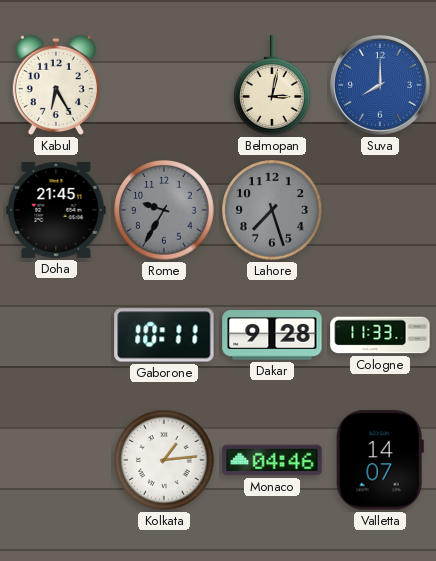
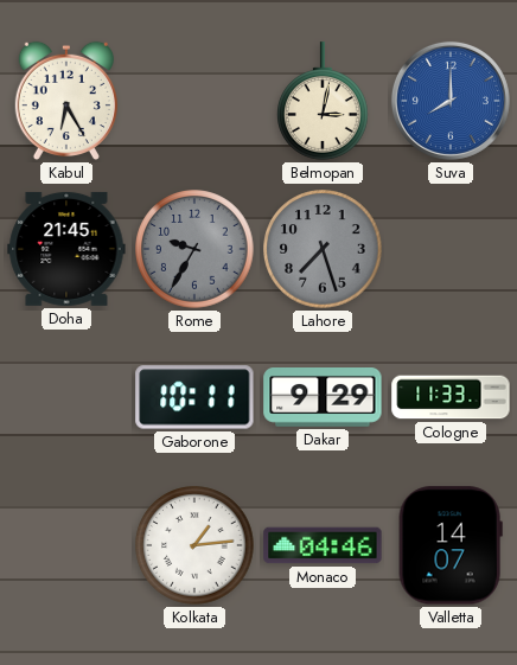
Dakar: 9:28 -> 9:29
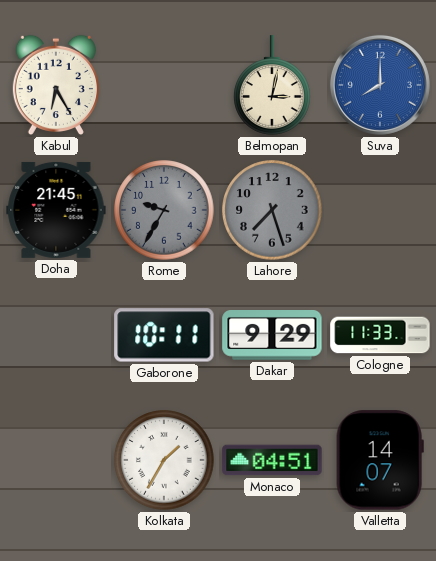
Kolkata: 1:14 -> 1:35
Monaco: 04:46 -> 04:51
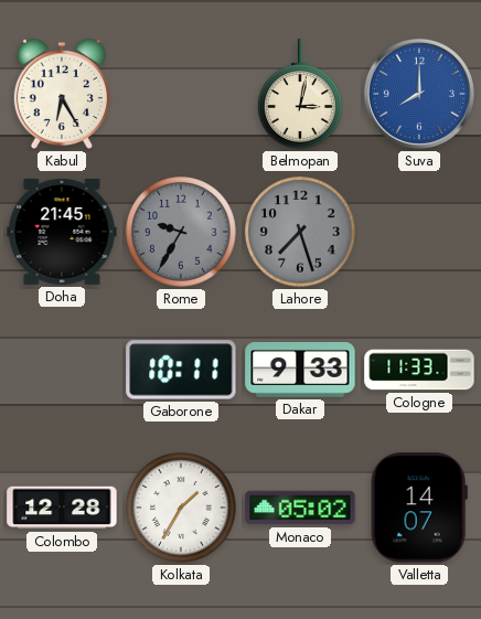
Dakar: 9:29 -> 9:33
Colombo: none -> 12:28
Monaco: 04:51 -> 05:02
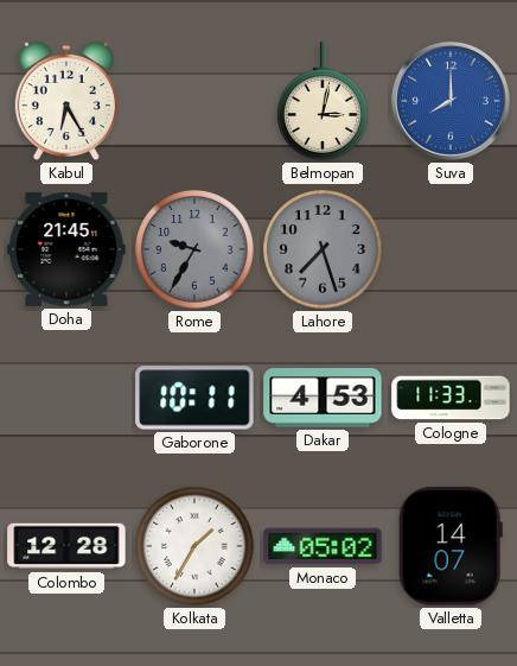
Dakar: 9:33 -> 4:53
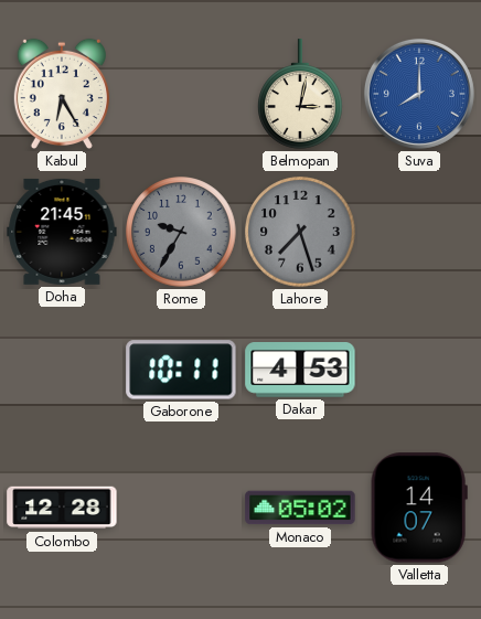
Cologne: 11:33 -> none
Kolkata: 1:35 -> none
